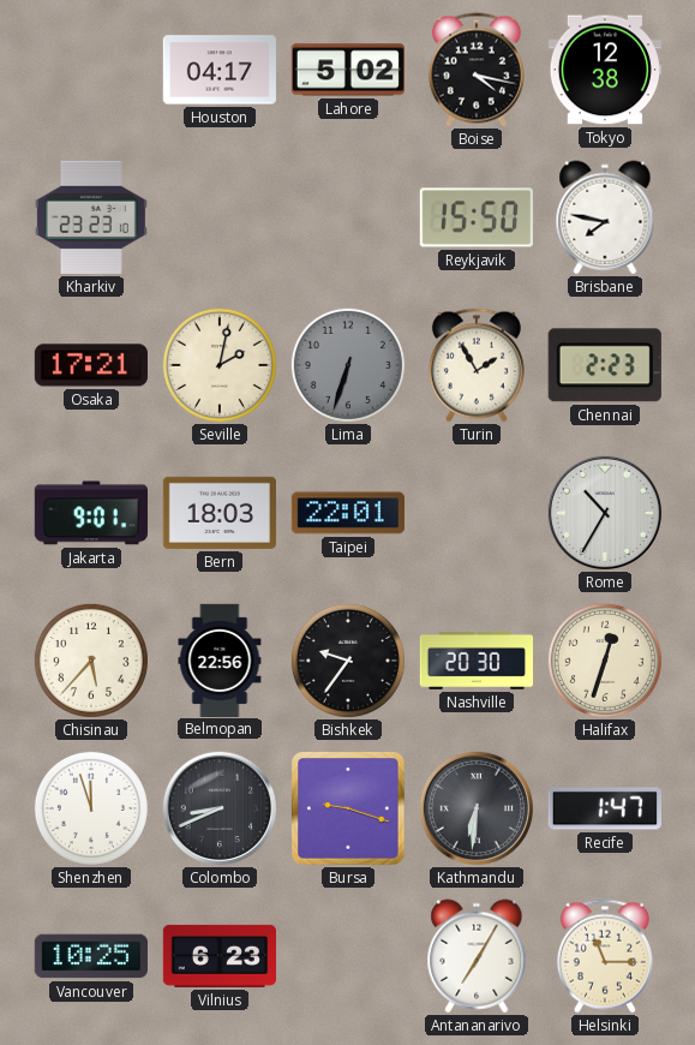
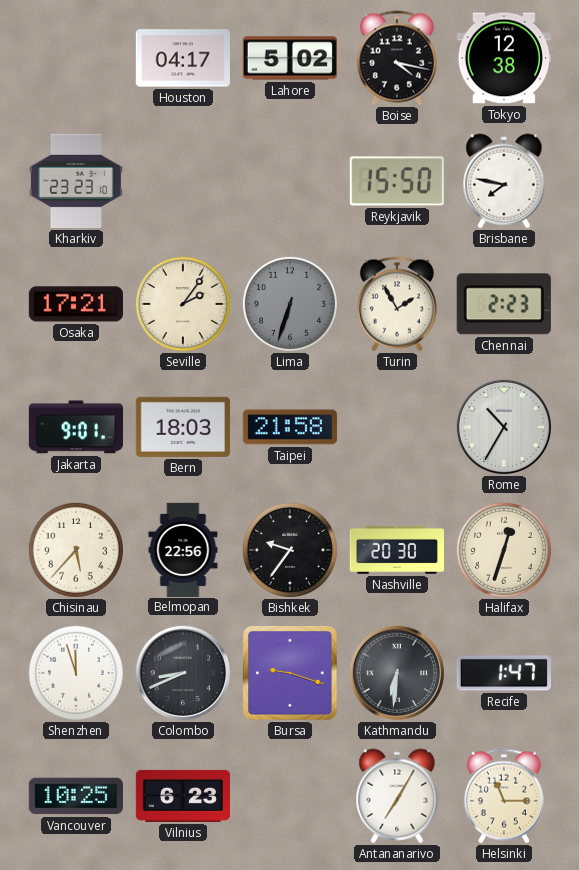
Seville: 2:02 -> 2:06
Taipei: 22:01 -> 21:58
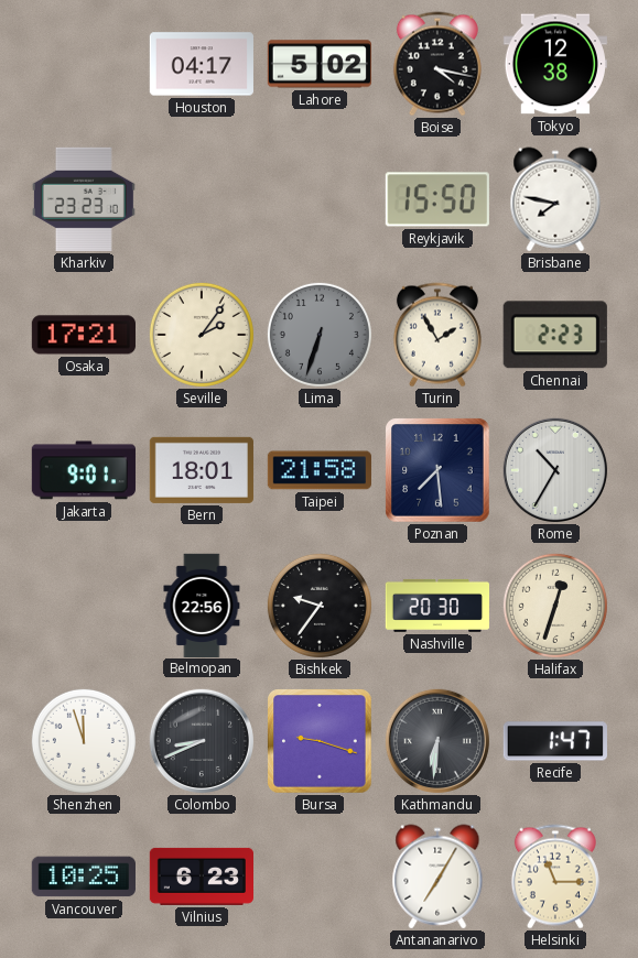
Bern: 18:03 -> 18:01
Poznan: none -> 7:29
Chisinau: 5:37 -> none
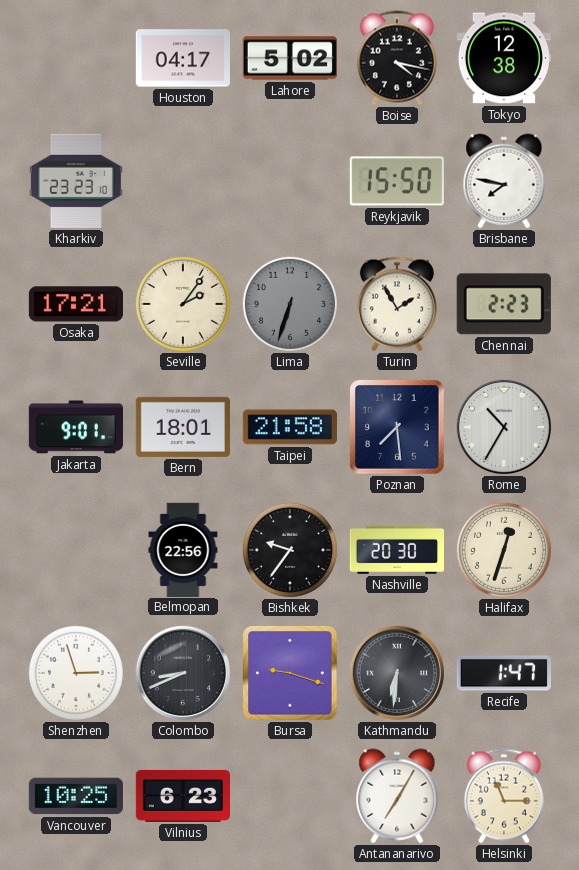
Shenzhen: 11:57 -> 2:57
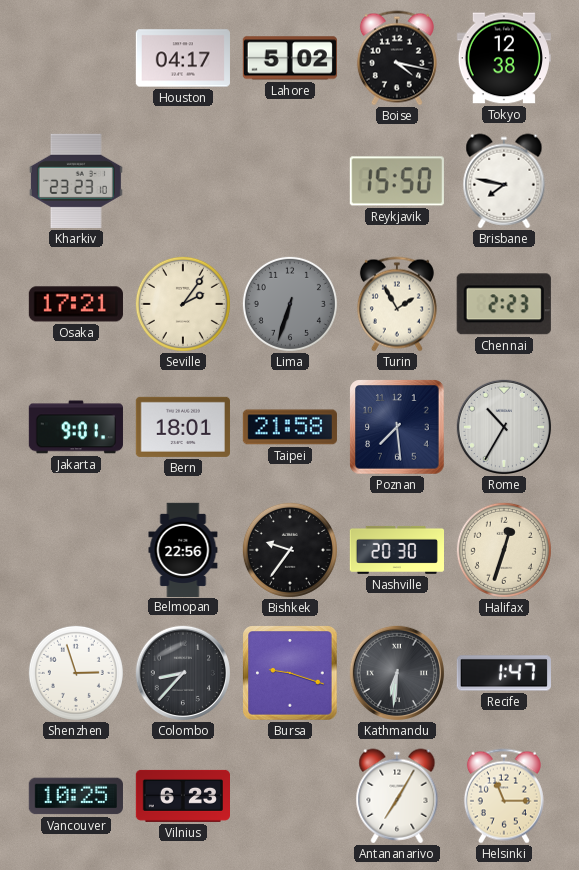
Colombo: 8:41 -> 8:37
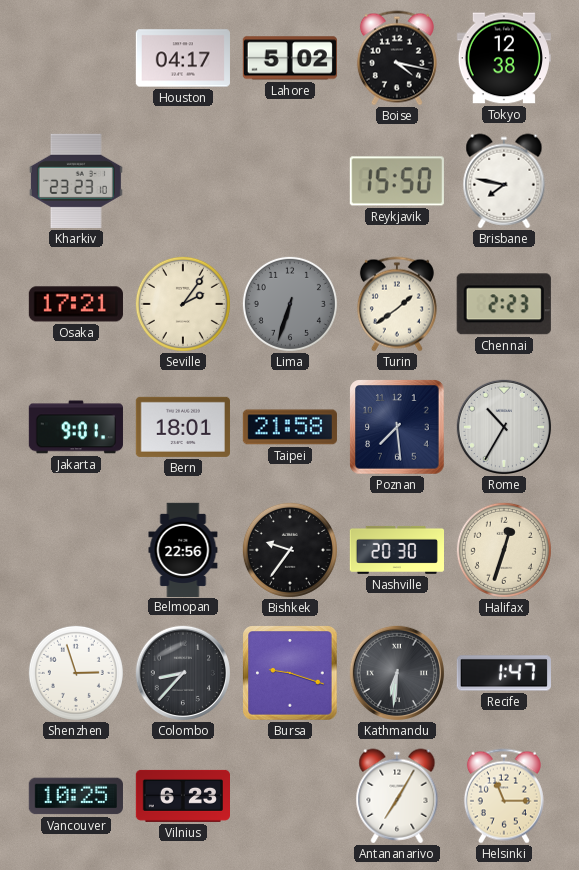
Turin: 1:55 -> 1:39
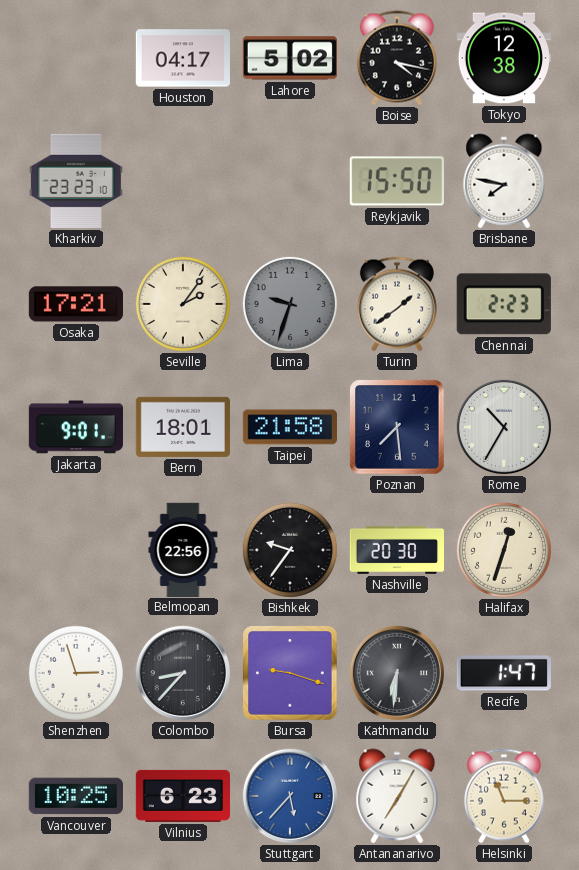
Lima: 6:33 -> 9:33
Stuttgart: none -> 5:37
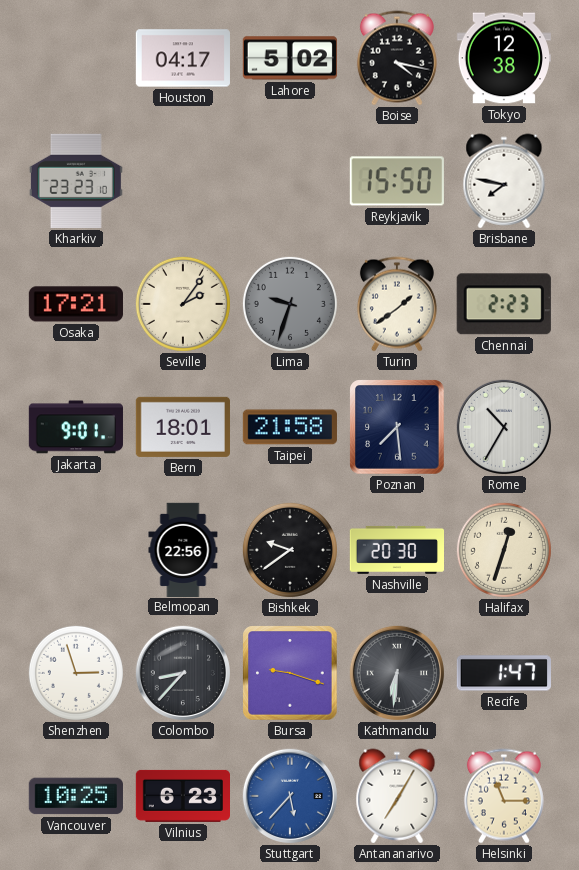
Bishkek: 9:36 -> 9:39
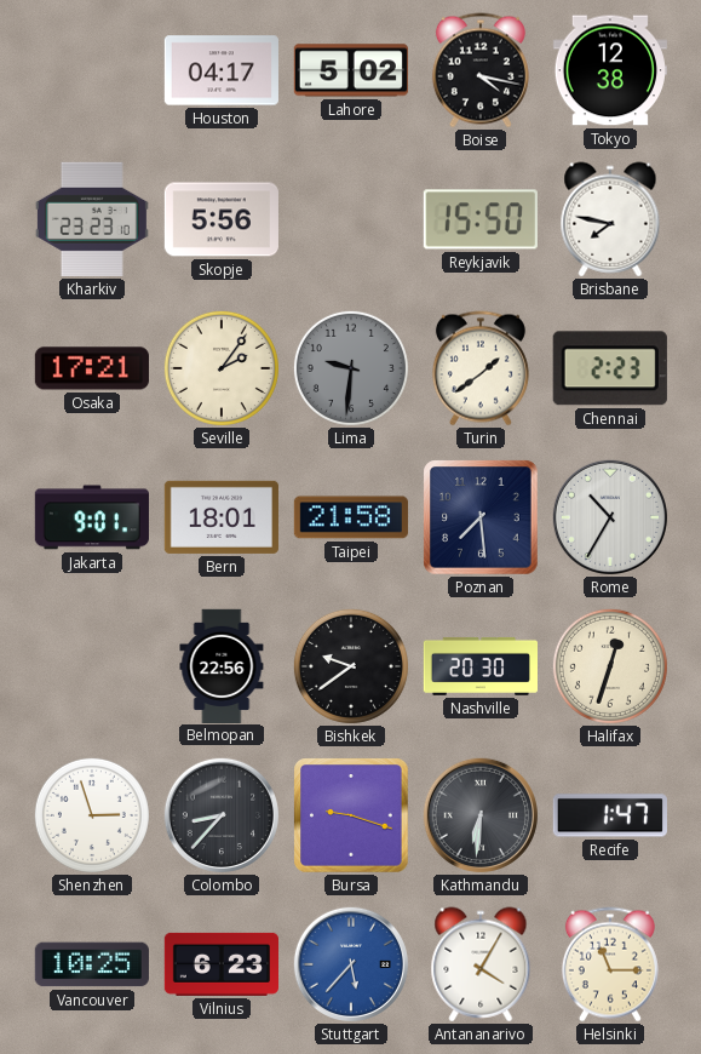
Skopje: none -> 5:56
Lima: 9:33 -> 9:31
Antananarivo: 7:05 -> 4:05
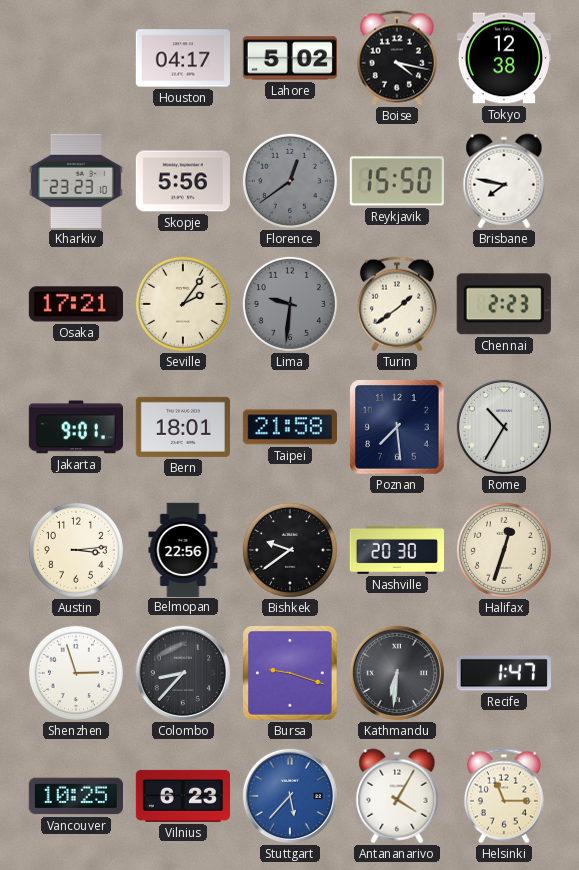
Florence: none -> 12:39
Austin: none -> 3:14
